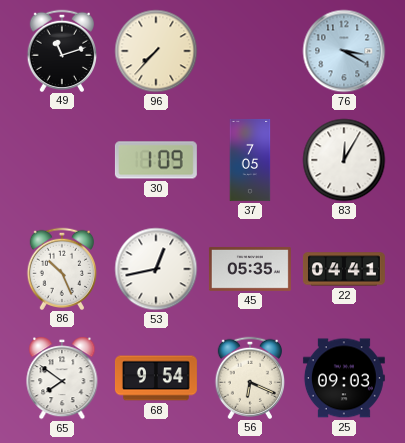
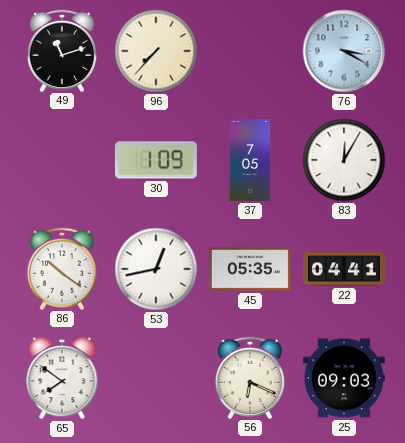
86: 10:26 -> 10:21
68: 9:54 -> none
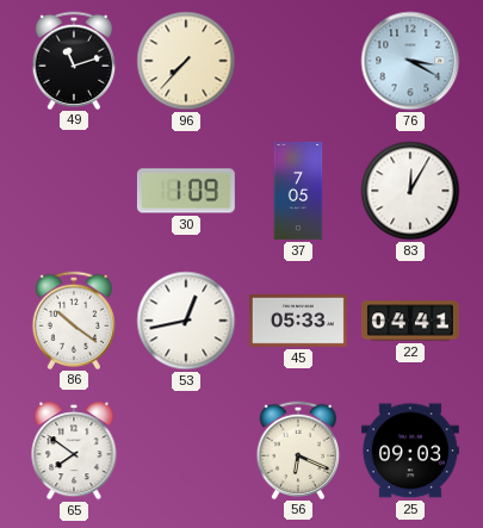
45: 05:35 -> 05:33
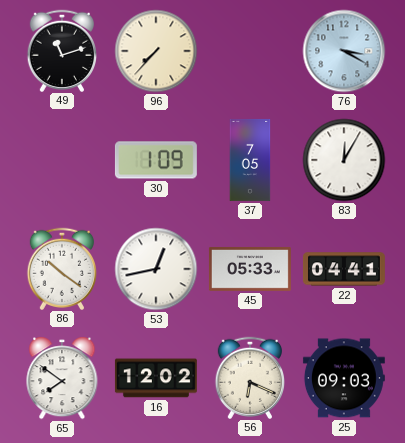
16: none -> 12:02
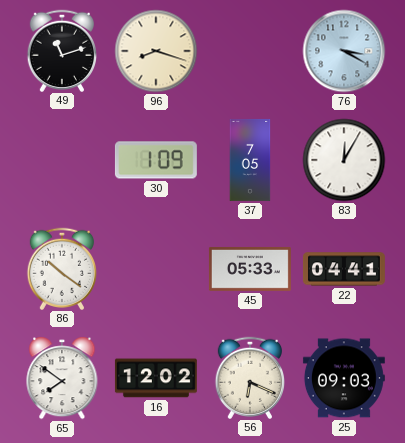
96: 7:37 -> 8:18
53: 12:43 -> none
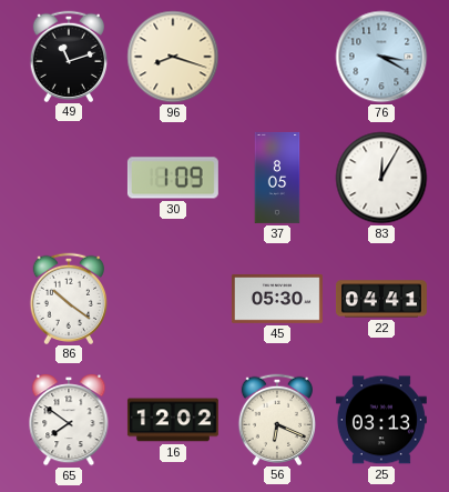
37: 7:05 -> 8:05
45: 05:33 -> 05:30
25: 09:03 -> 03:13
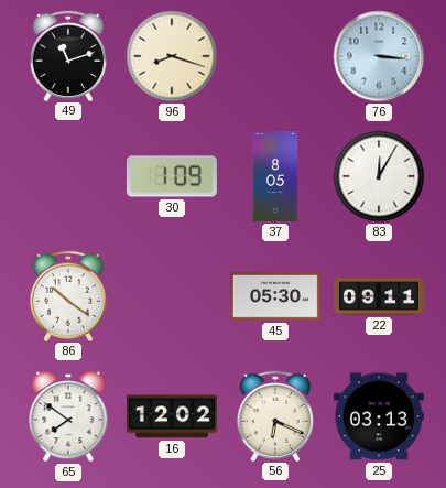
76: 3:20 -> 3:16
22: 04:41 -> 09:11
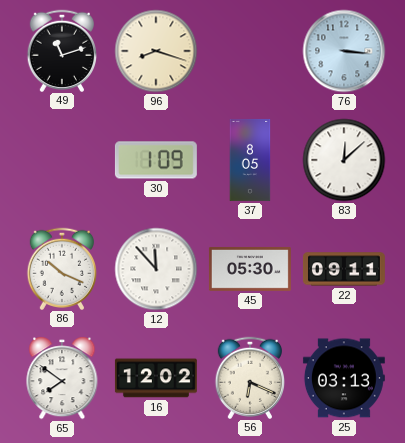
83: 12:05 -> 12:08
86: 10:21 -> 10:19
12: none -> 11:53
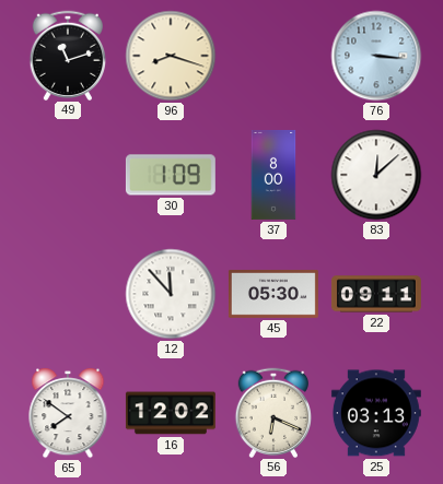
37: 8:05 -> 8:00
86: 10:19 -> none
